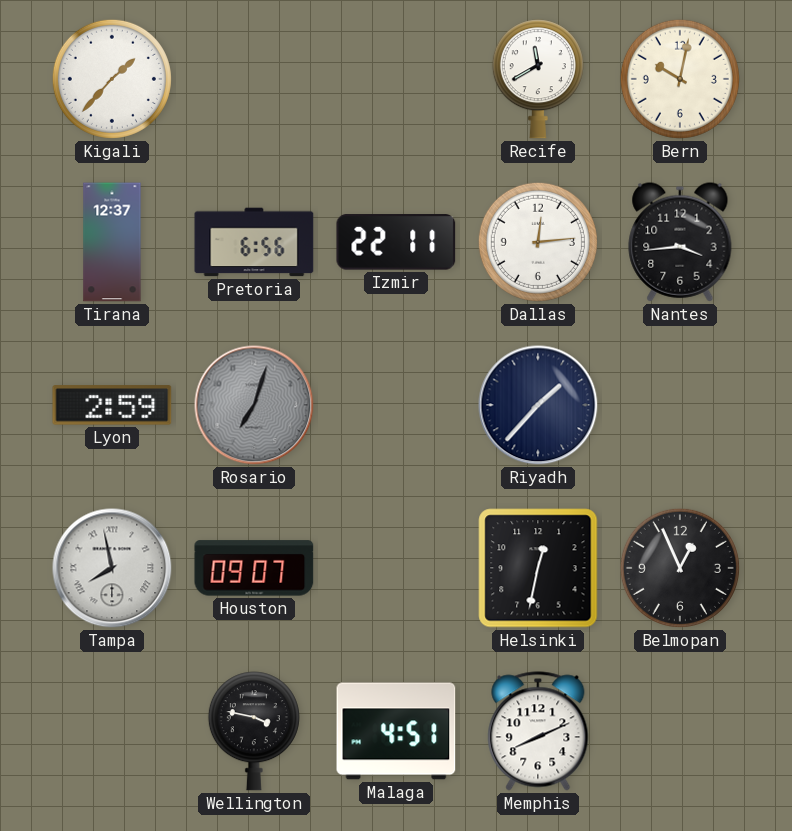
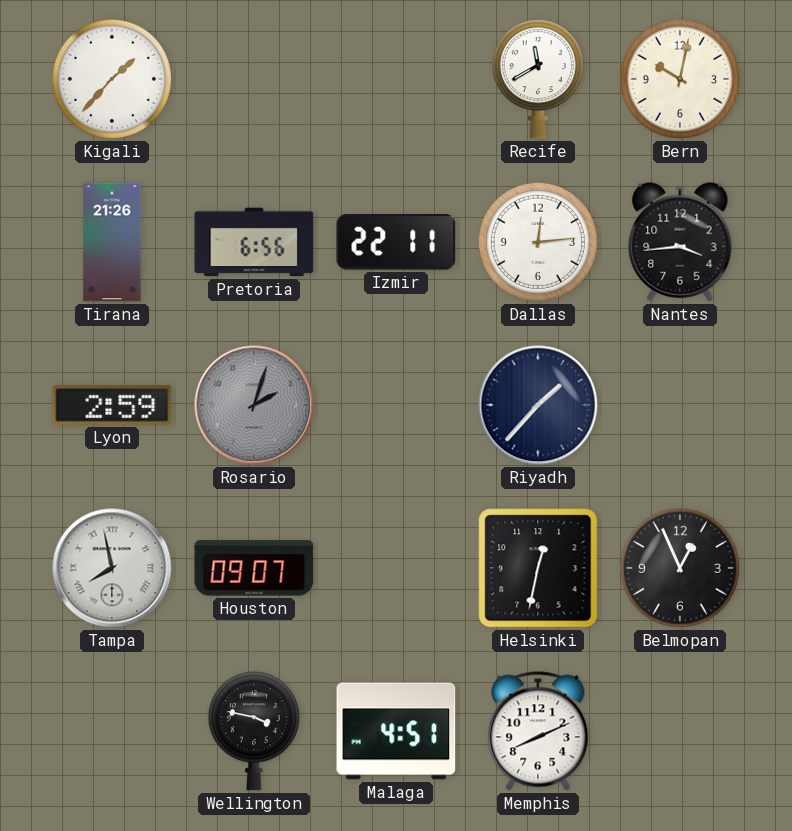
Tirana: 12:37 -> 21:26
Rosario: 7:03 -> 2:03
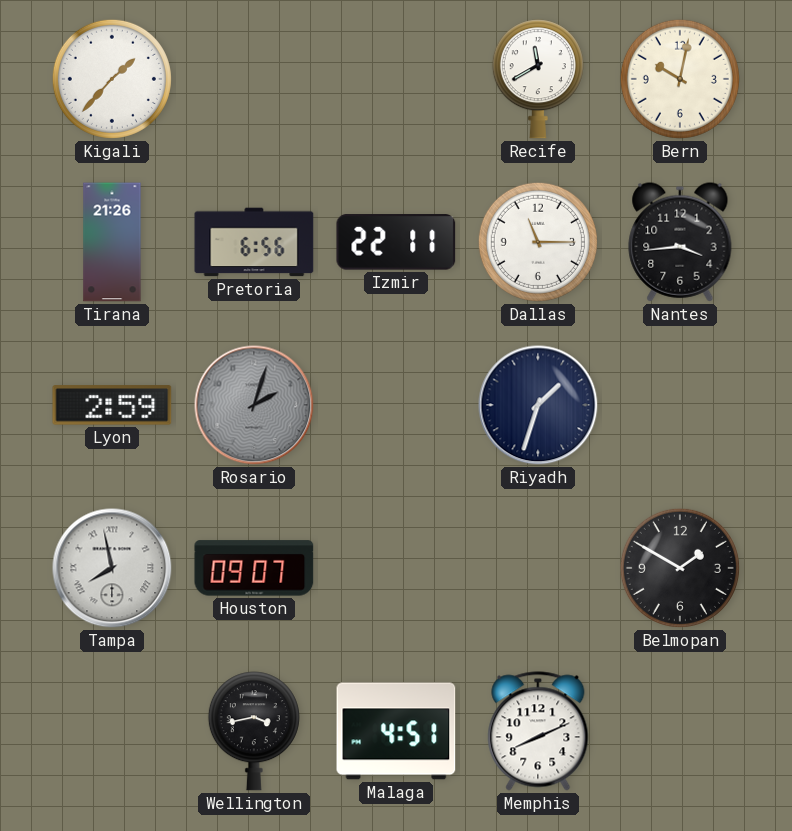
Dallas: 12:14 -> 11:15
Riyadh: 1:37 -> 1:33
Helsinki: 12:32 -> none
Belmopan: 12:56 -> 1:50
Wellington: 3:47 -> 3:43
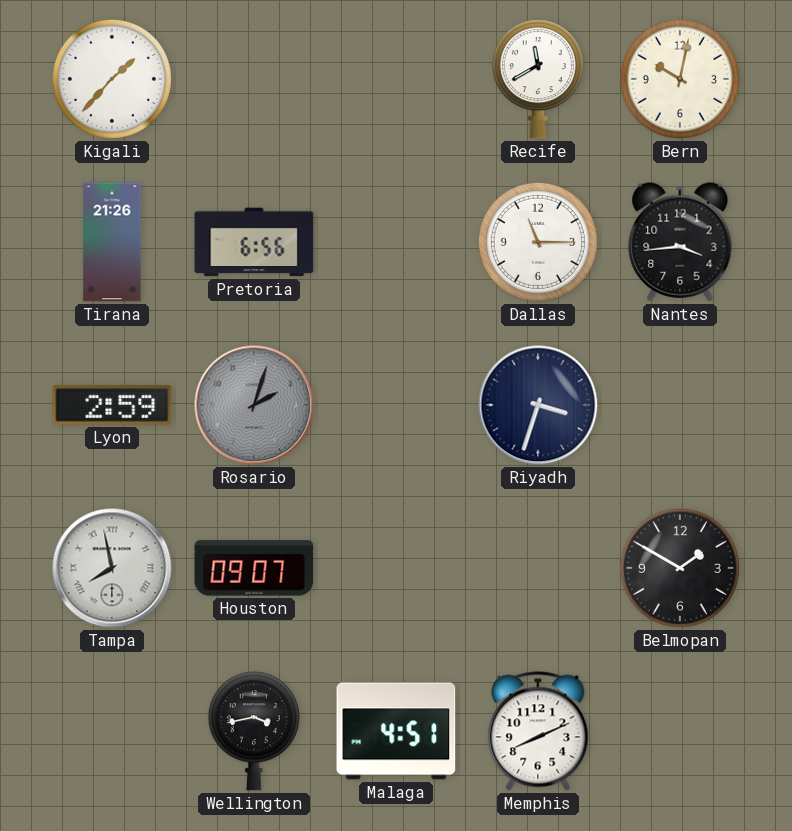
Izmir: 22:11 -> none
Riyadh: 1:33 -> 3:33
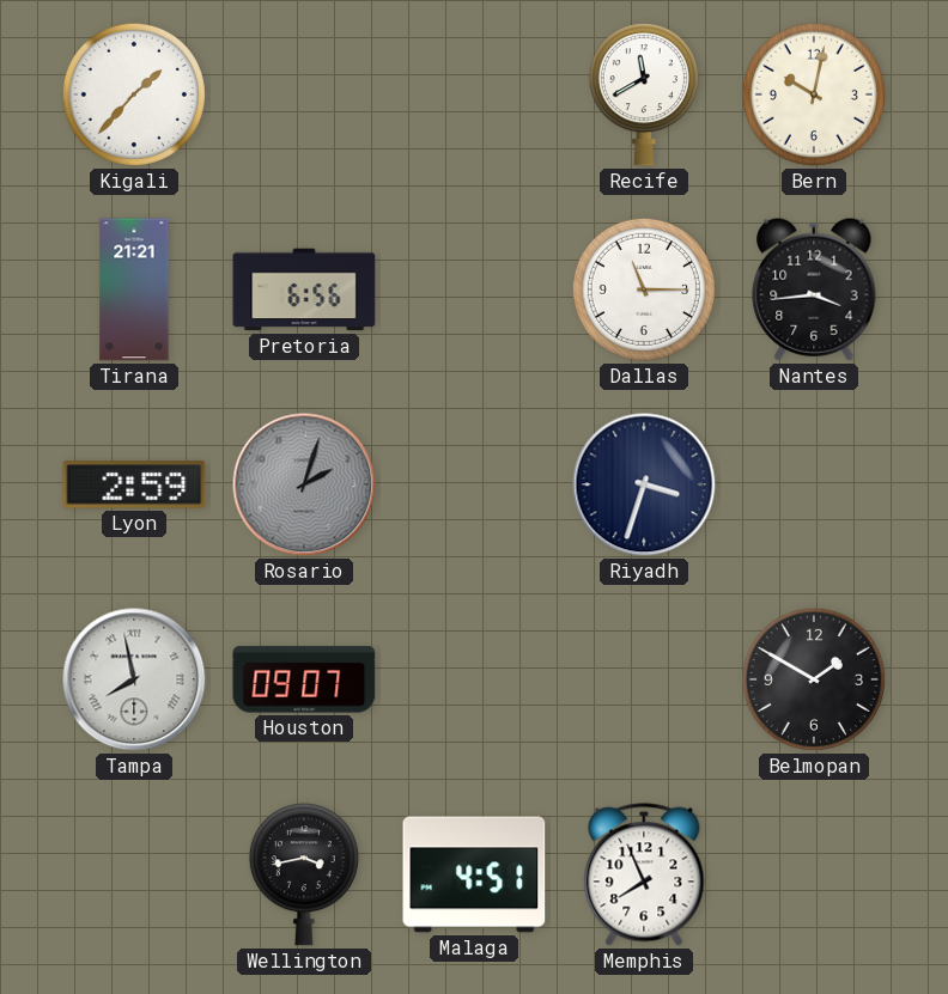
Tirana: 21:26 -> 21:21
Memphis: 8:11 -> 7:56
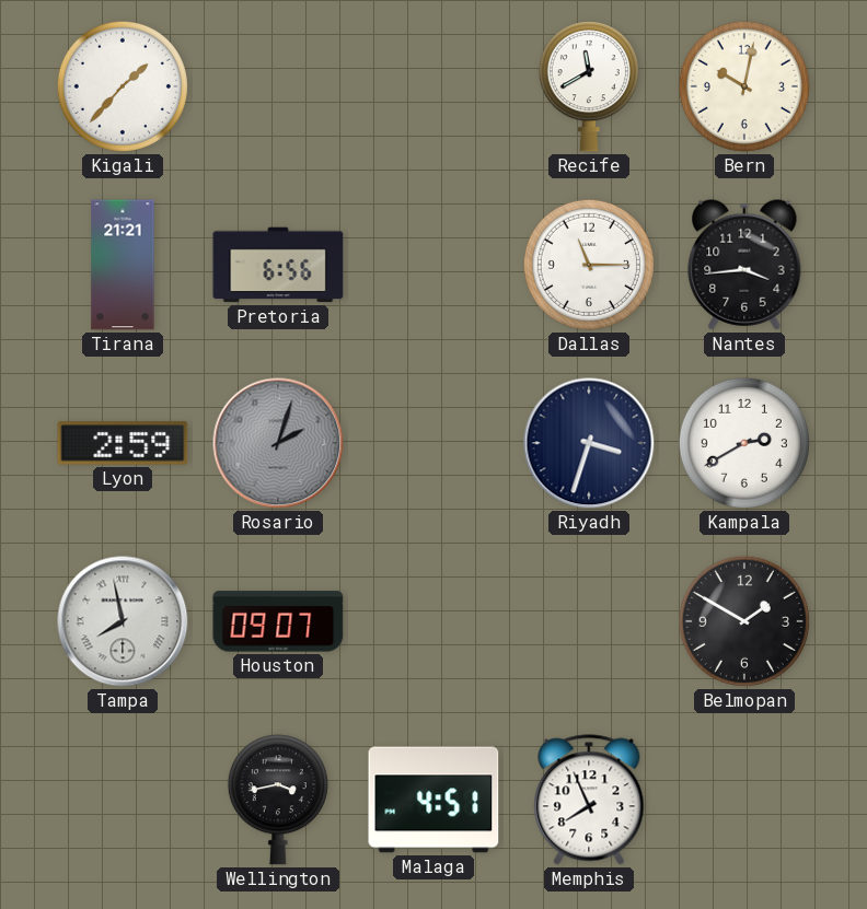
Kampala: none -> 2:40
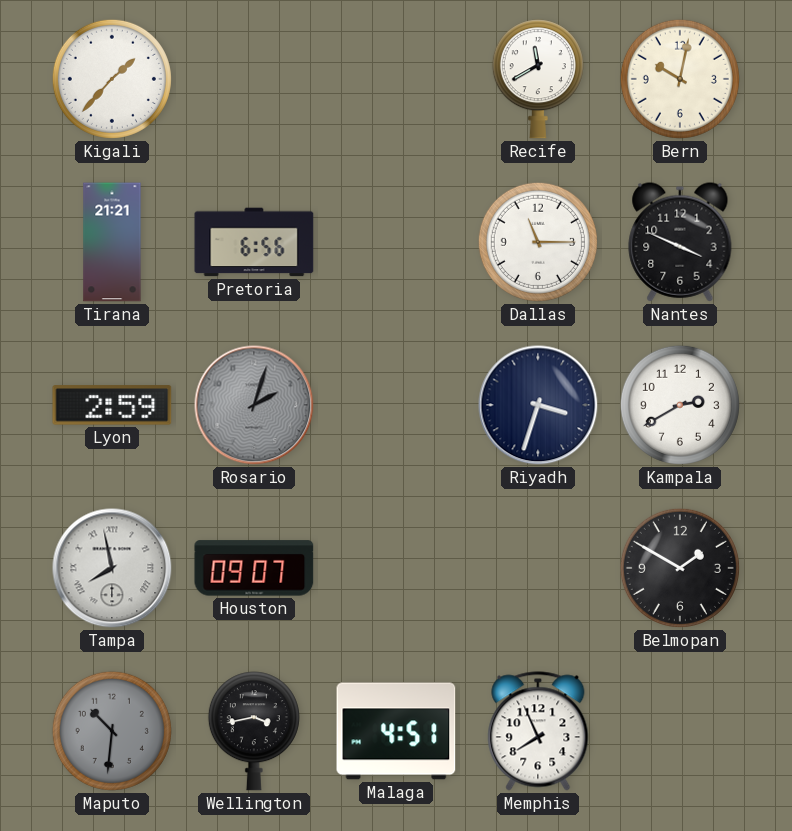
Nantes: 3:44 -> 3:49
Maputo: none -> 10:31
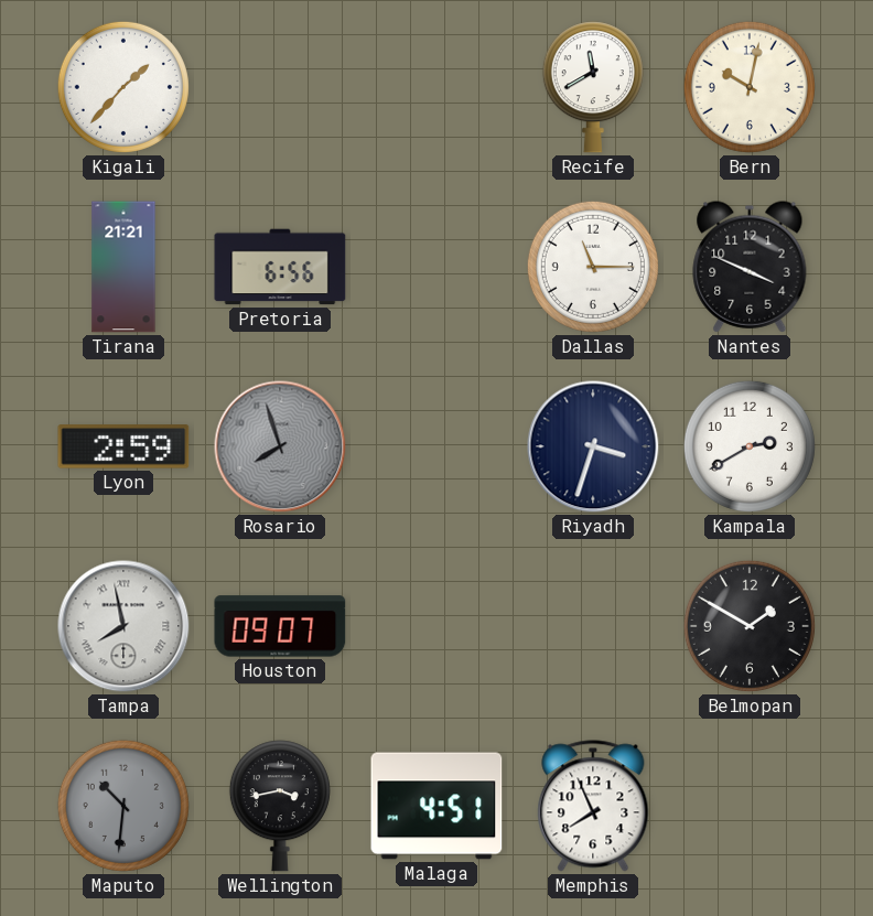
Rosario: 2:03 -> 7:57
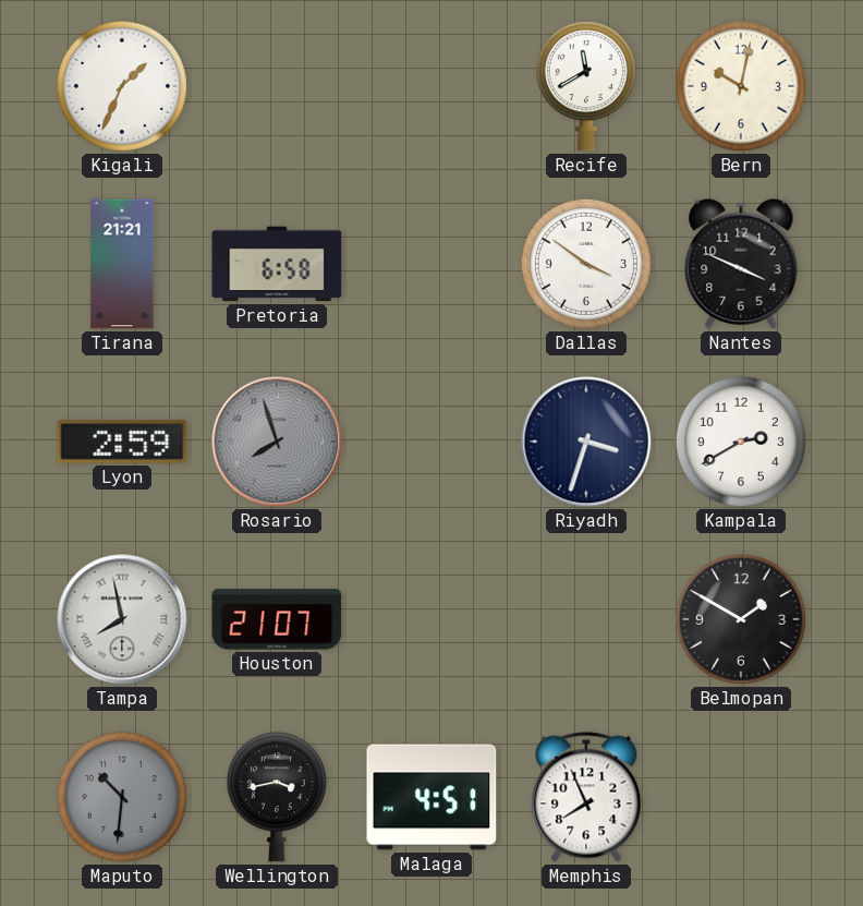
Kigali: 1:37 -> 1:34
Pretoria: 6:56 -> 6:58
Dallas: 11:15 -> 3:51
Houston: 09:07 -> 21:07
